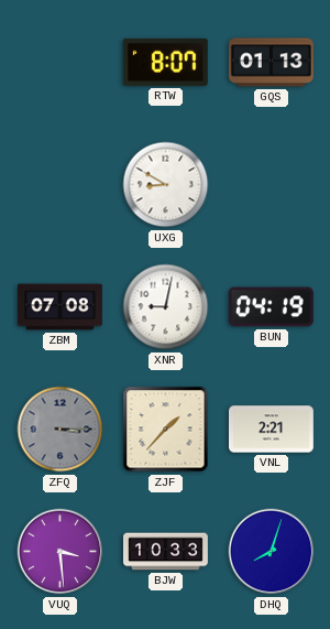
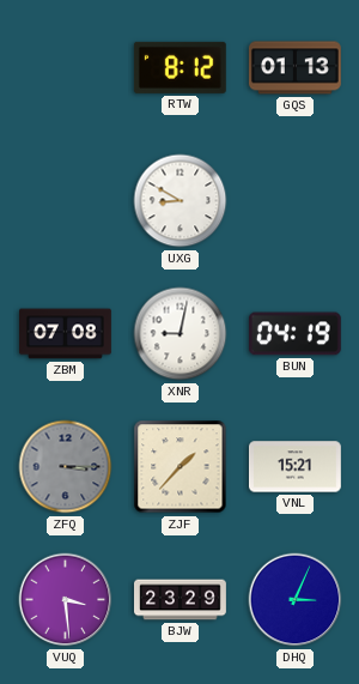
RTW: 8:07 -> 8:12
VNL: 2:21 -> 15:21
BJW: 10:33 -> 23:29
DHQ: 8:03 -> 3:04
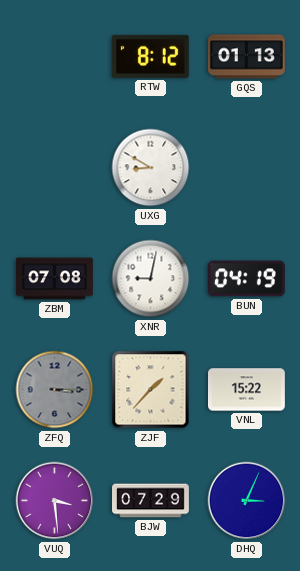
VNL: 15:21 -> 15:22
BJW: 23:29 -> 07:29
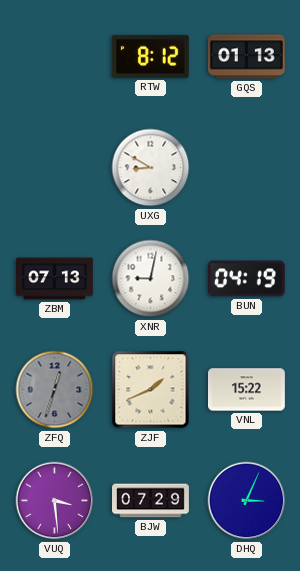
ZBM: 07:08 -> 07:13
ZFQ: 3:15 -> 12:33
ZJF: 1:37 -> 1:41
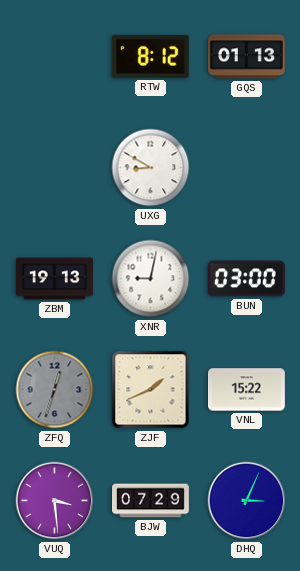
ZBM: 07:13 -> 19:13
BUN: 04:19 -> 03:00
